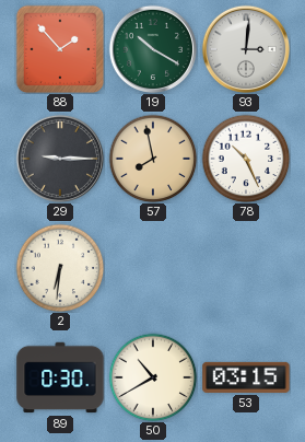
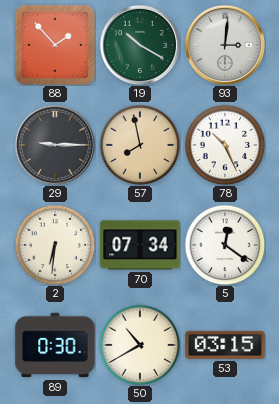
70: none -> 07:34
5: none -> 12:21
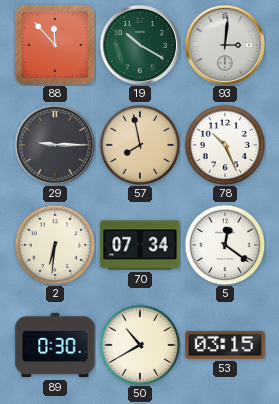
88: 1:53 -> 11:53
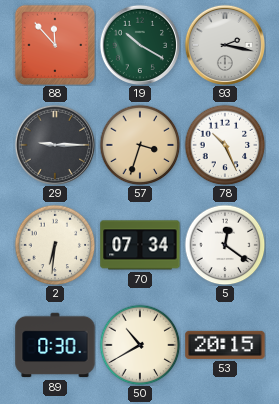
93: 3:01 -> 2:17
57: 7:58 -> 3:33
53: 03:15 -> 20:15
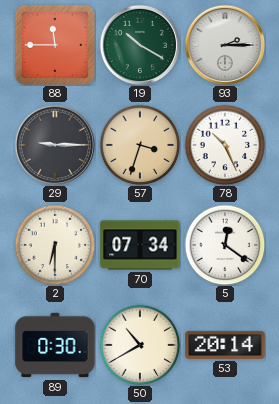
88: 11:53 -> 11:45
93: 2:17 -> 2:15
2: 6:31 -> 6:30
53: 20:15 -> 20:14
